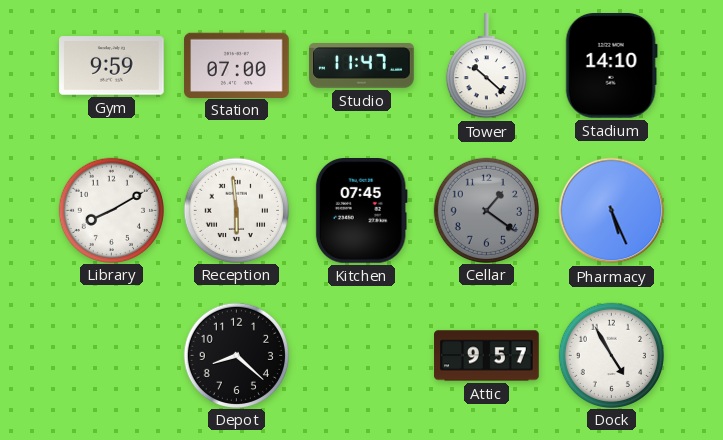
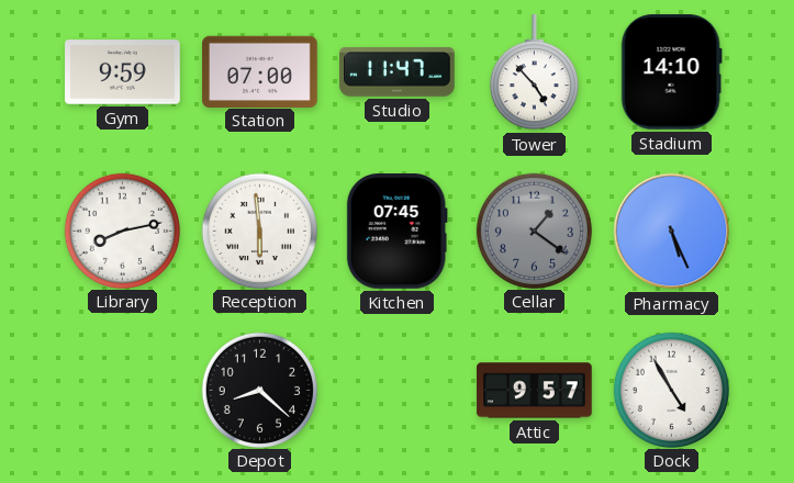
Tower: 10:22 -> 4:53
Library: 8:10 -> 8:13
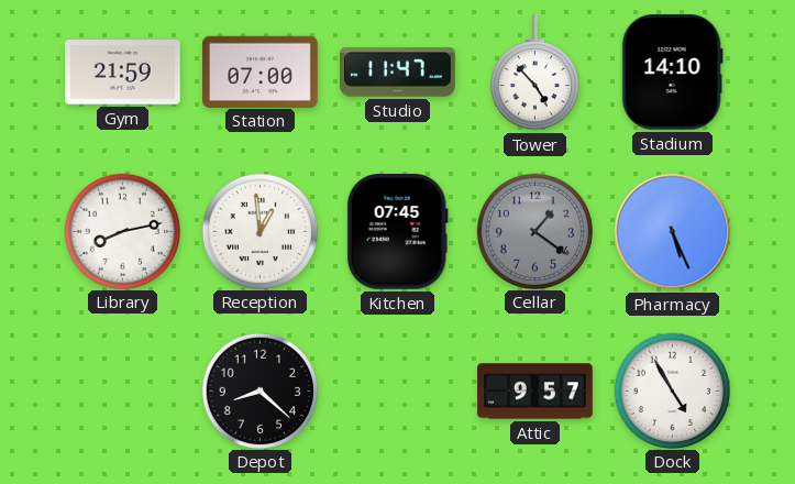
Gym: 9:59 -> 21:59
Reception: 5:59 -> 12:59
